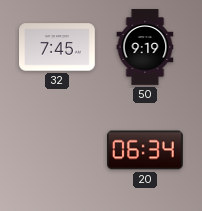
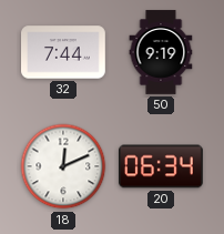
32: 7:45 -> 7:44
18: none -> 12:11
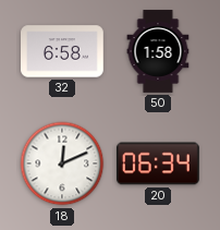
32: 7:44 -> 6:58
50: 9:19 -> 1:58
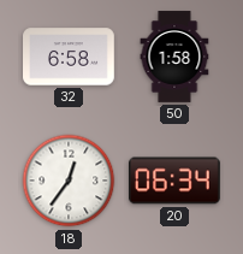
18: 12:11 -> 12:36
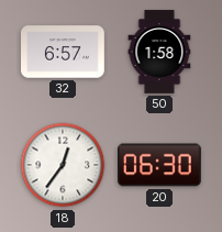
32: 6:58 -> 6:57
20: 06:34 -> 06:30
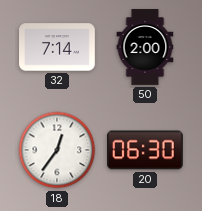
32: 6:57 -> 7:14
50: 1:58 -> 2:00
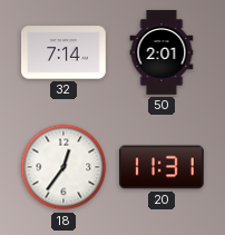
50: 2:00 -> 2:01
20: 06:30 -> 11:31
